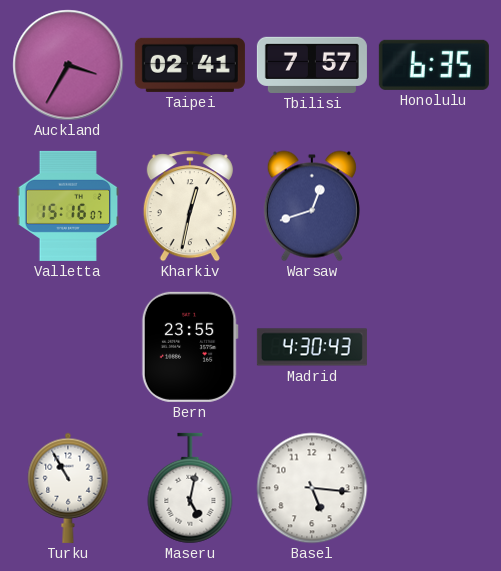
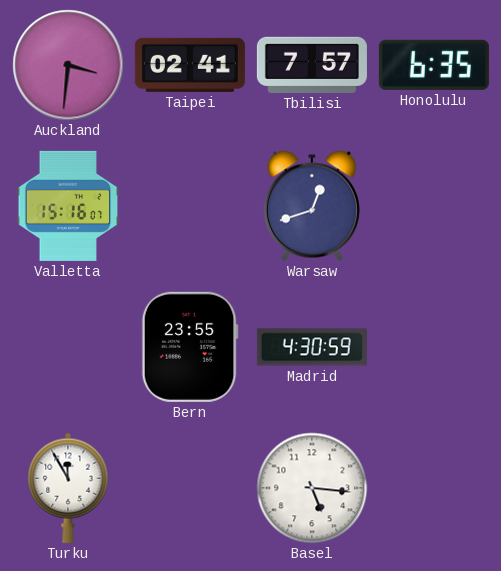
Auckland: 3:35 -> 3:31
Kharkiv: 12:32 -> none
Madrid: 4:30:43 -> 4:30:59
Turku: 10:55 -> 11:55
Maseru: 5:02 -> none
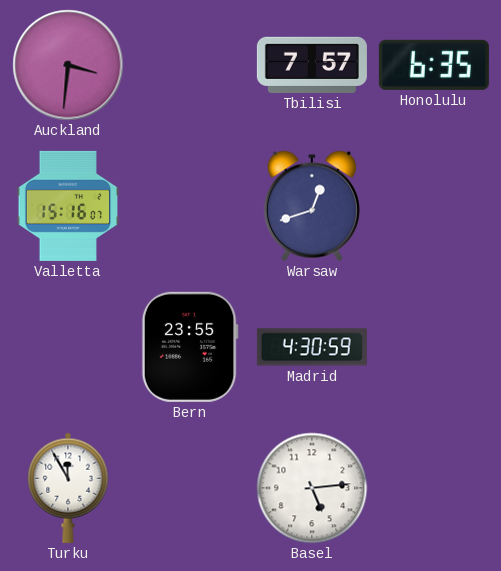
Taipei: 02:41 -> none
Basel: 5:16 -> 5:14
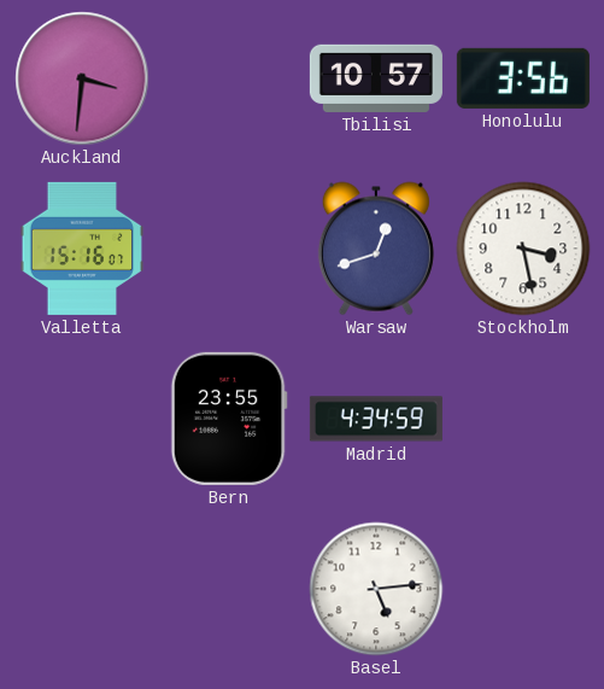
Tbilisi: 7:57 -> 10:57
Honolulu: 6:35 -> 3:56
Stockholm: none -> 3:28
Madrid: 4:30 -> 4:34
Turku: 11:55 -> none
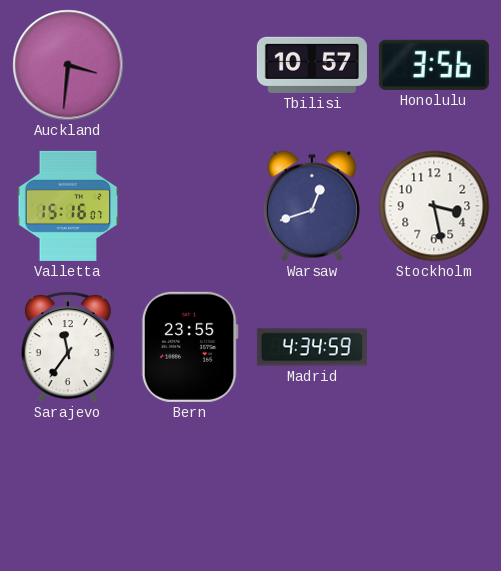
Sarajevo: none -> 11:36
Basel: 5:14 -> none
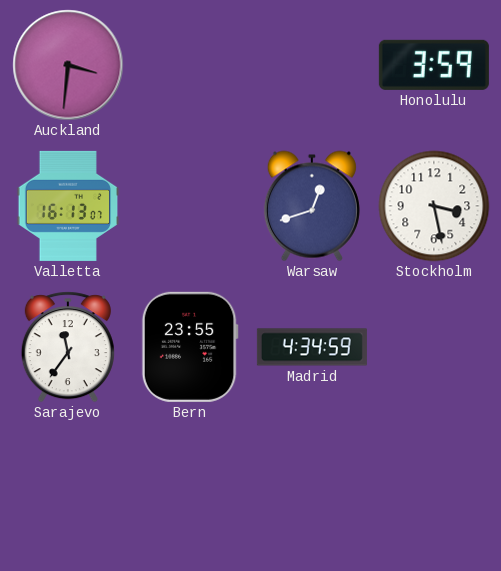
Tbilisi: 10:57 -> none
Honolulu: 3:56 -> 3:59
Valletta: 15:16 -> 16:13
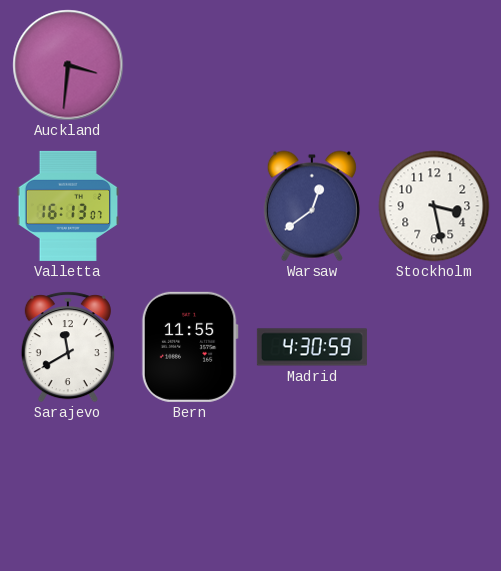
Honolulu: 3:59 -> none
Warsaw: 12:42 -> 12:39
Sarajevo: 11:36 -> 11:40
Bern: 23:55 -> 11:55
Madrid: 4:34 -> 4:30
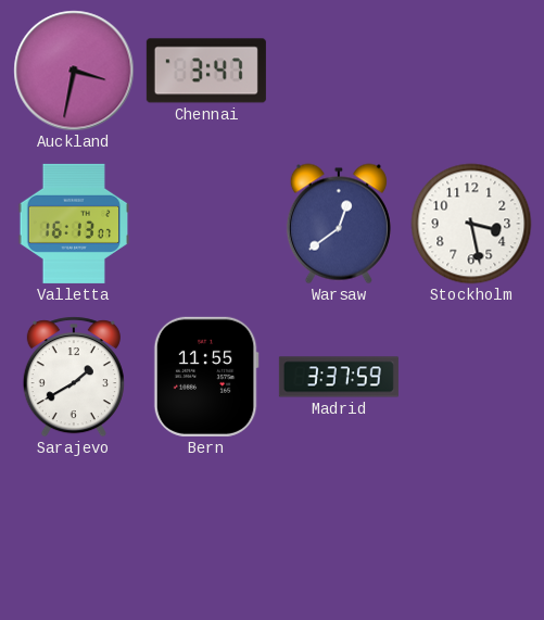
Auckland: 3:31 -> 3:32
Chennai: none -> 3:47
Sarajevo: 11:40 -> 1:40
Madrid: 4:30 -> 3:37
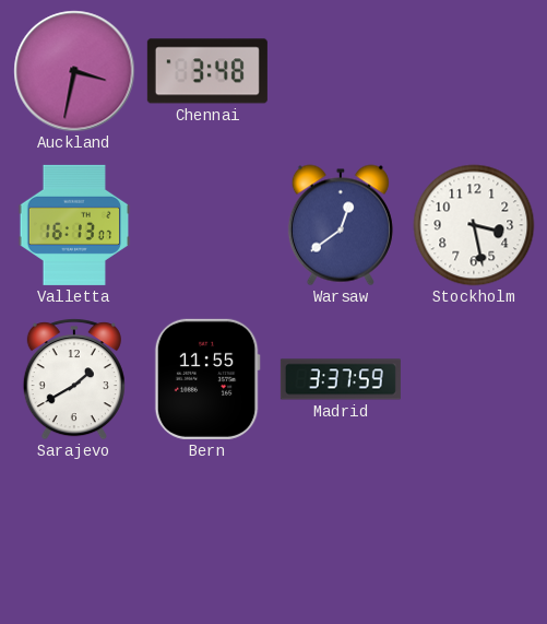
Chennai: 3:47 -> 3:48
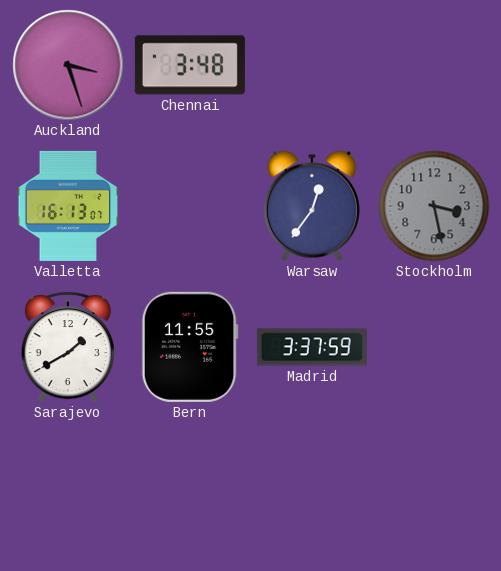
Auckland: 3:32 -> 3:27
Warsaw: 12:39 -> 12:36
Stockholm dial: white -> grey
